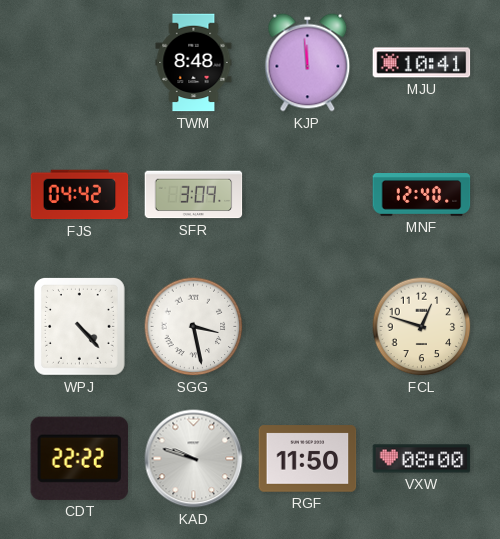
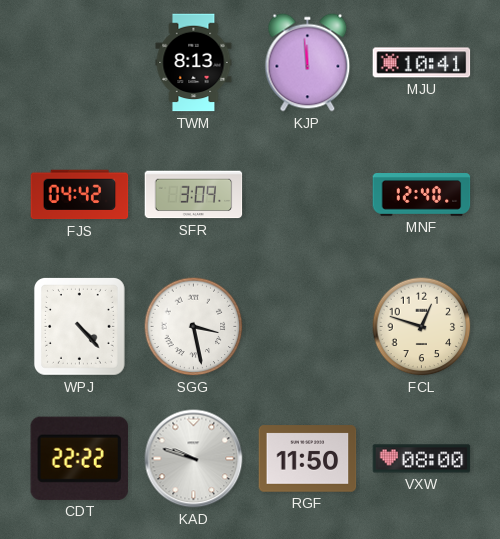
TWM: 8:48 -> 8:13
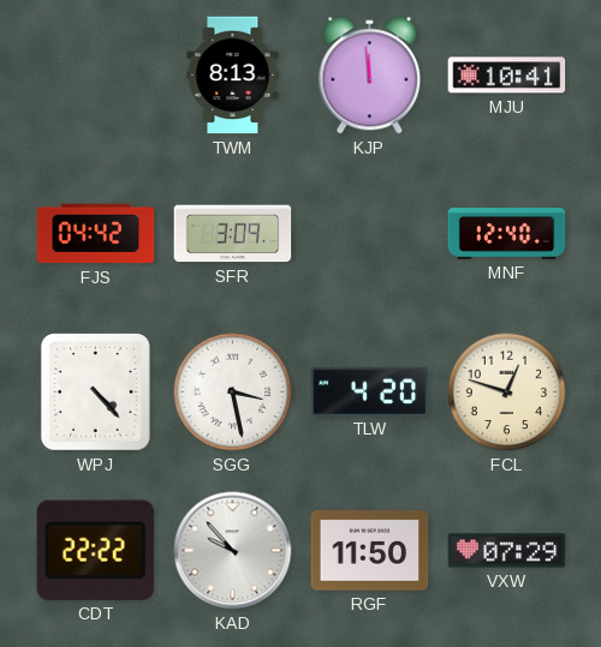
TLW: none -> 4:20
KAD: 9:48 -> 9:53
VXW: 08:00 -> 07:29
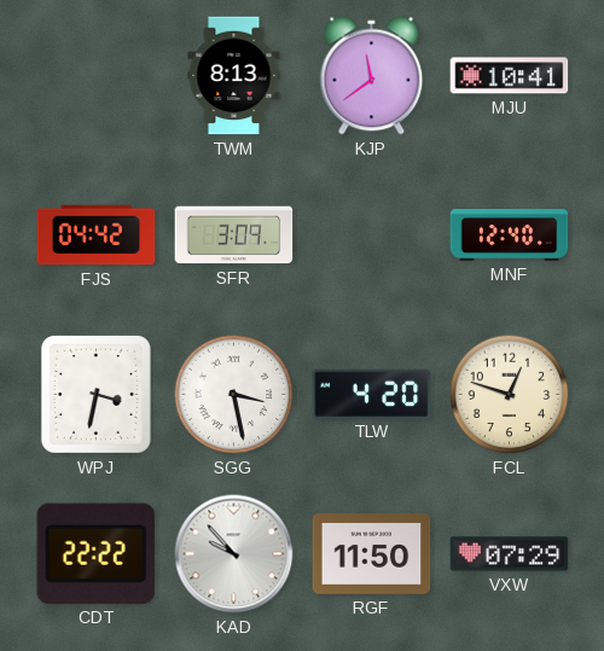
KJP: 11:59 -> 11:39
WPJ: 4:23 -> 3:32
